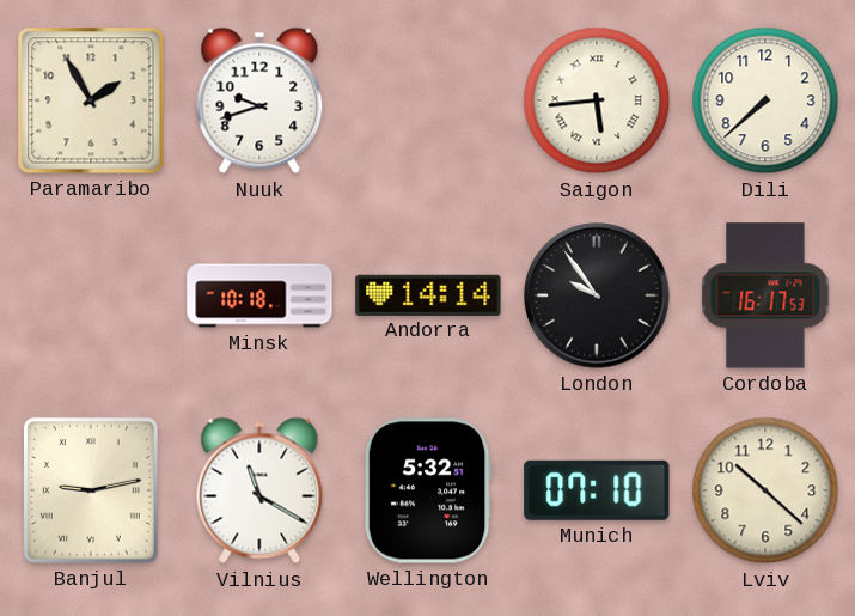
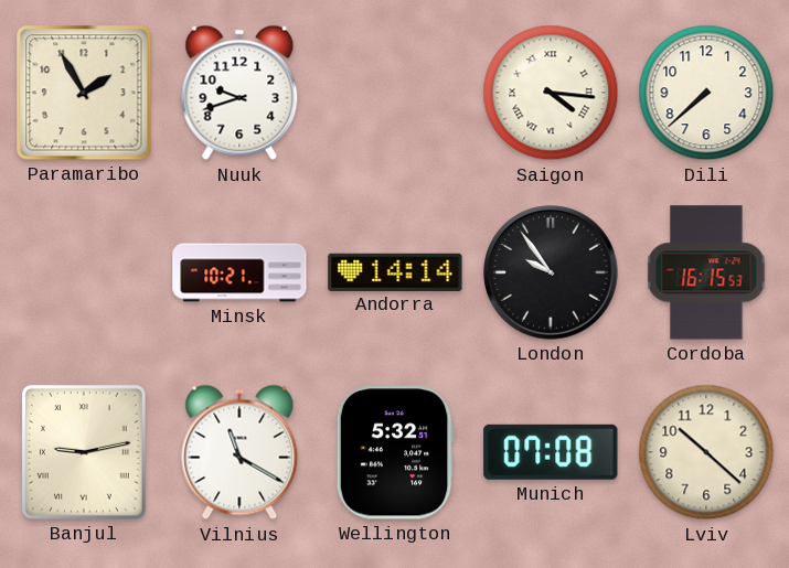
Saigon: 5:44 -> 4:16
Minsk: 10:18 -> 10:21
Cordoba: 16:17 -> 16:15
Munich: 07:10 -> 07:08
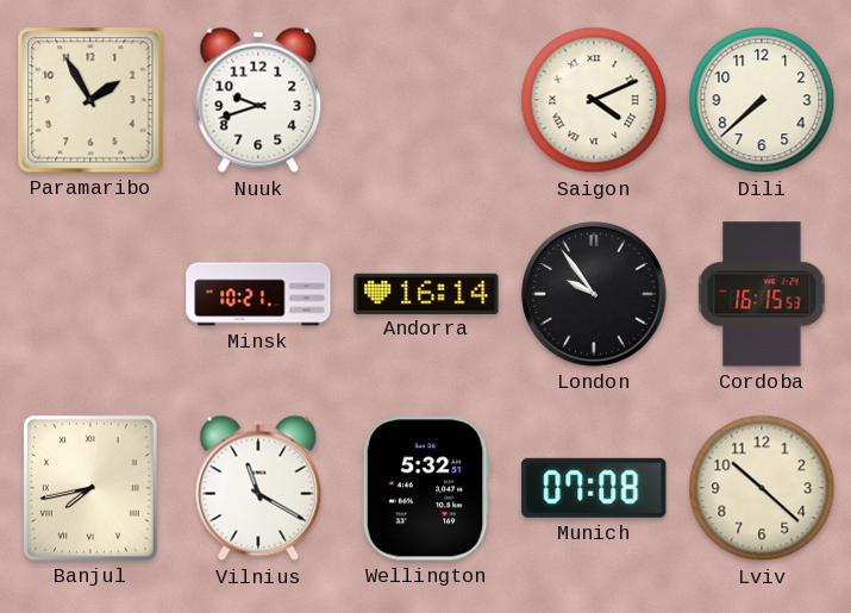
Saigon: 4:16 -> 4:11
Andorra: 14:14 -> 16:14
Banjul: 9:13 -> 7:43
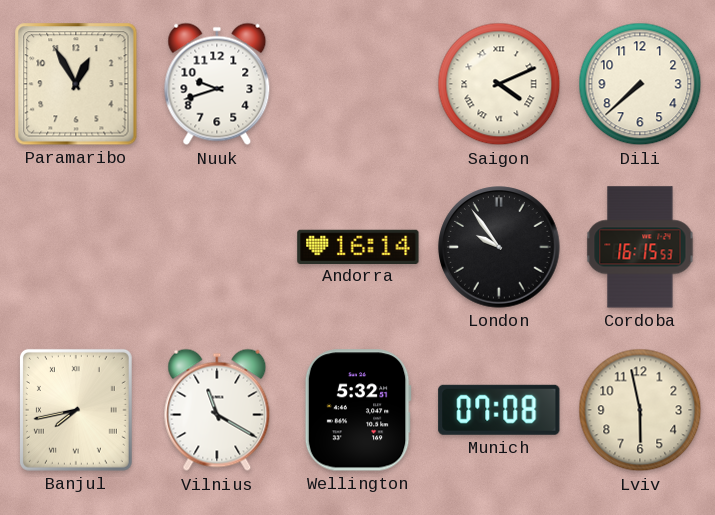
Paramaribo: 1:55 -> 12:55
Minsk: 10:21 -> none
Lviv: 10:22 -> 5:58
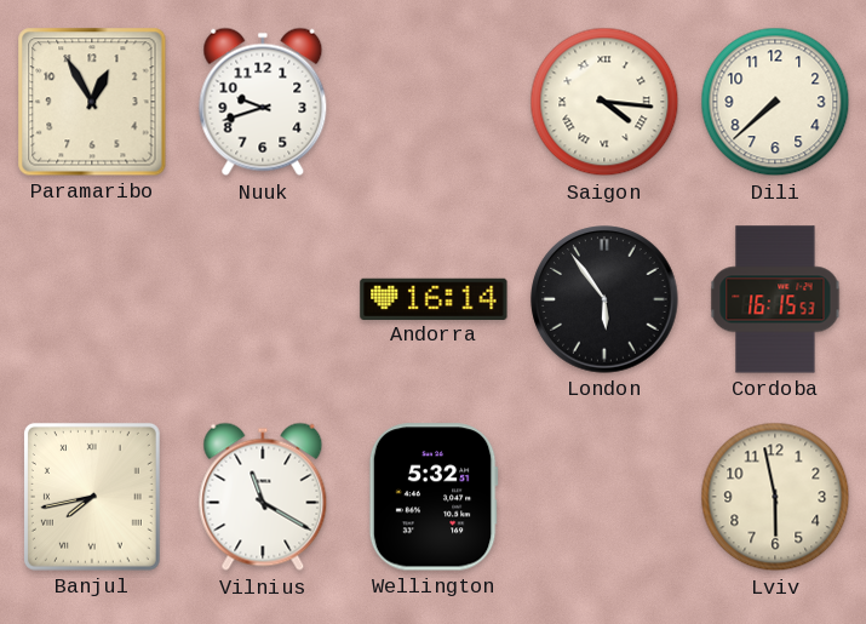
Saigon: 4:11 -> 4:16
London: 9:54 -> 5:54
Munich: 07:08 -> none
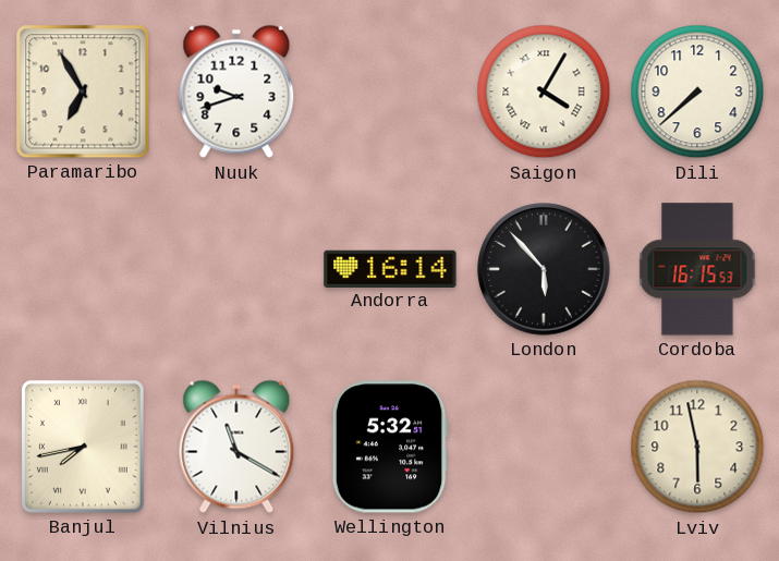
Paramaribo: 12:55 -> 6:55
Saigon: 4:16 -> 4:05
London: 5:54 -> 5:53
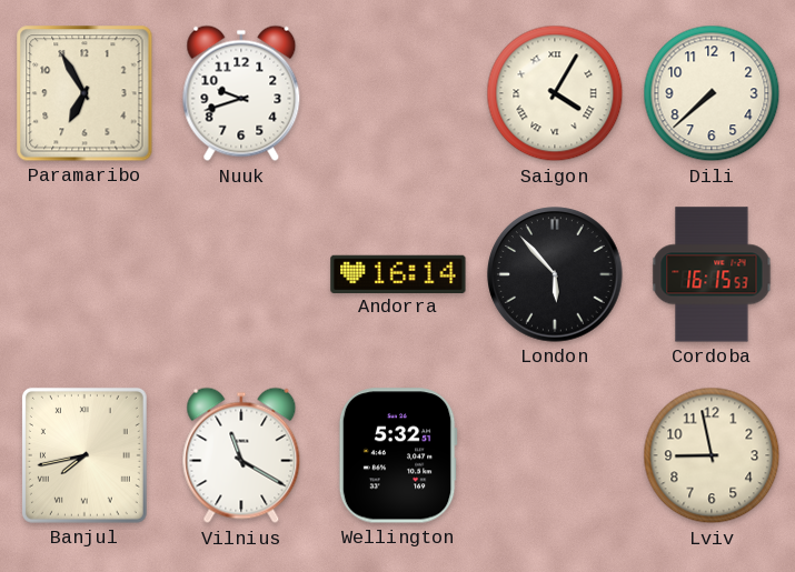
Lviv: 5:58 -> 8:58
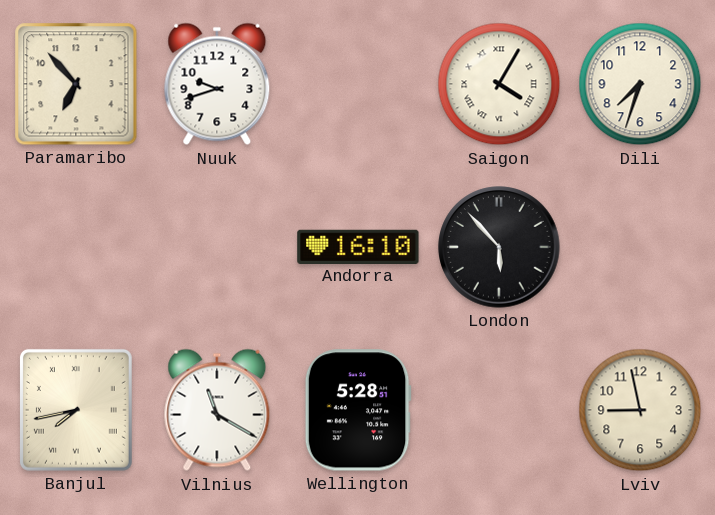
Paramaribo: 6:55 -> 6:53
Dili: 7:38 -> 7:33
Andorra: 16:14 -> 16:10
Cordoba: 16:15 -> none
Wellington: 5:32 -> 5:28
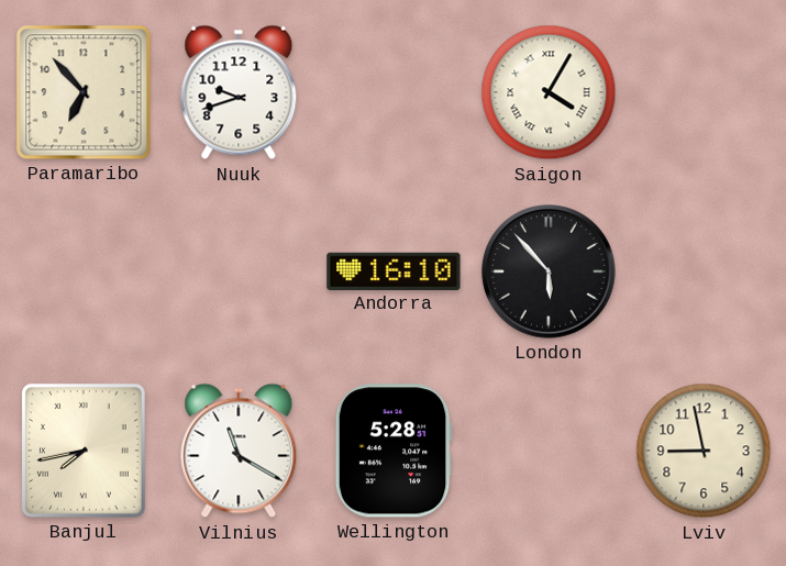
Dili: 7:33 -> none
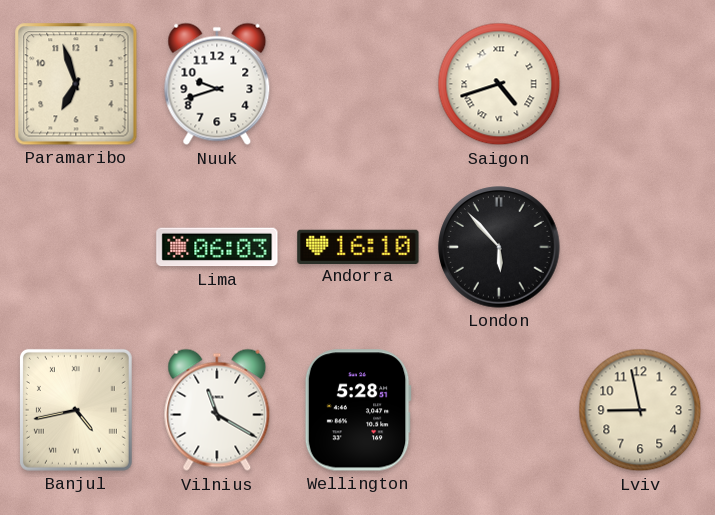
Paramaribo: 6:53 -> 6:57
Saigon: 4:05 -> 4:42
Lima: none -> 06:03
Banjul: 7:43 -> 4:43
